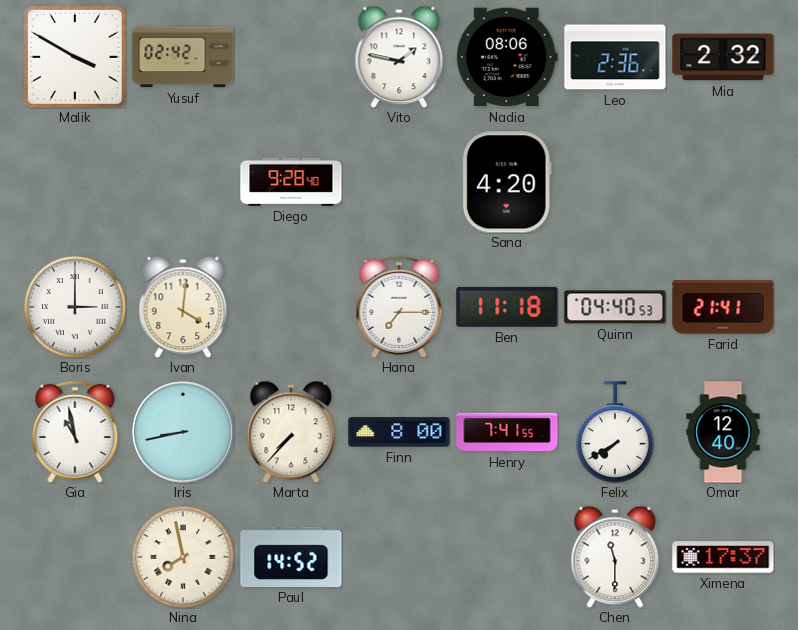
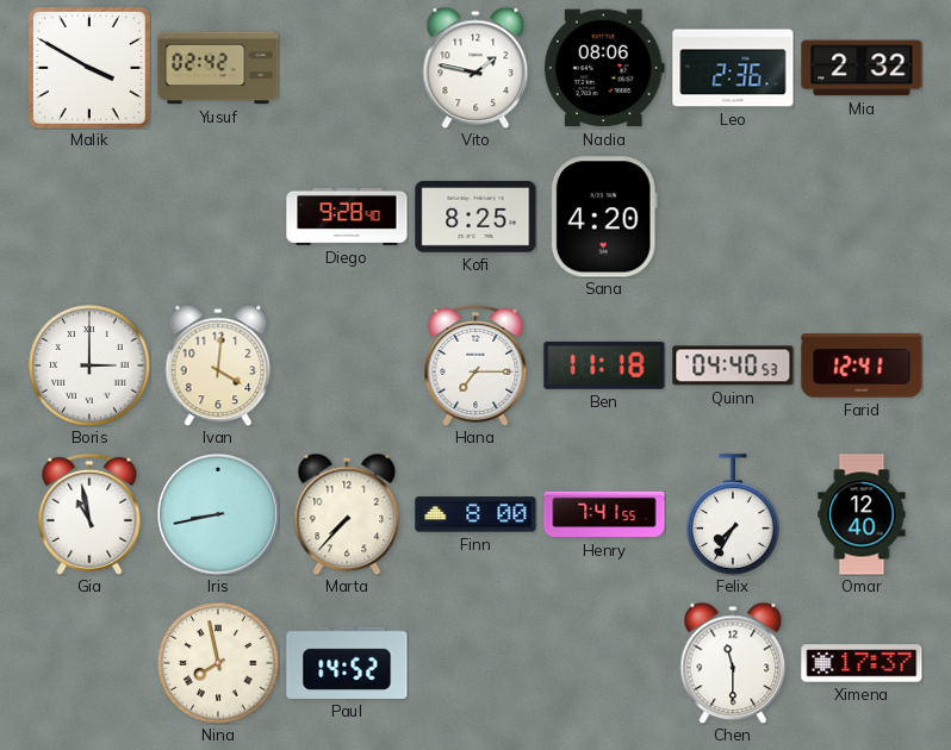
Kofi: none -> 8:25
Farid: 21:41 -> 12:41
Felix: 7:40 -> 7:35
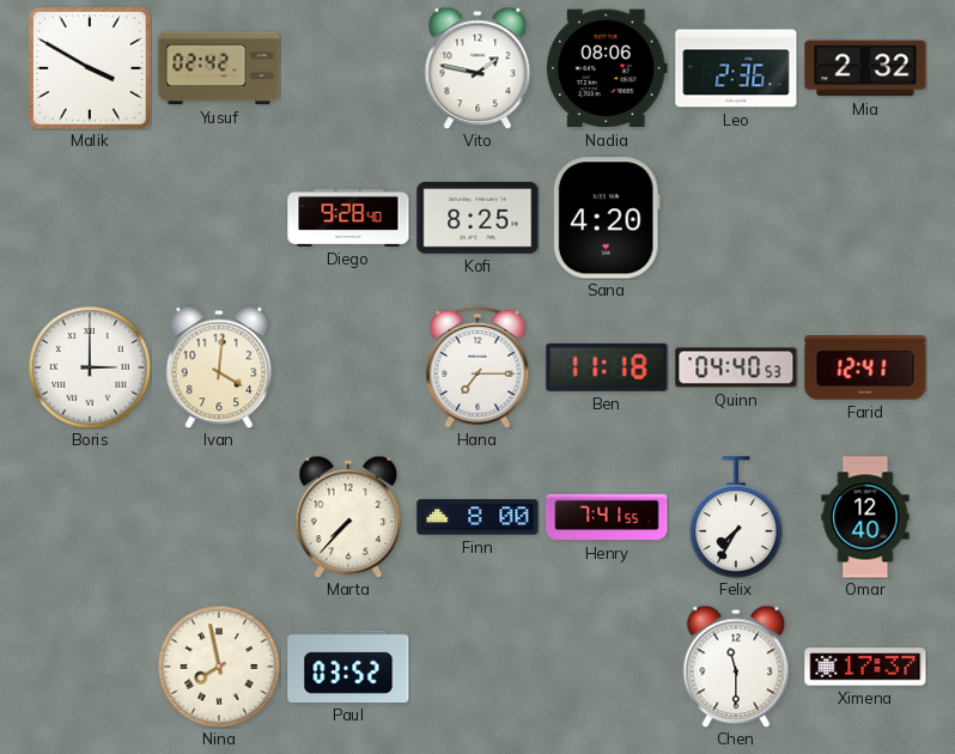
Gia: 10:58 -> none
Iris: 8:43 -> none
Paul: 14:52 -> 03:52
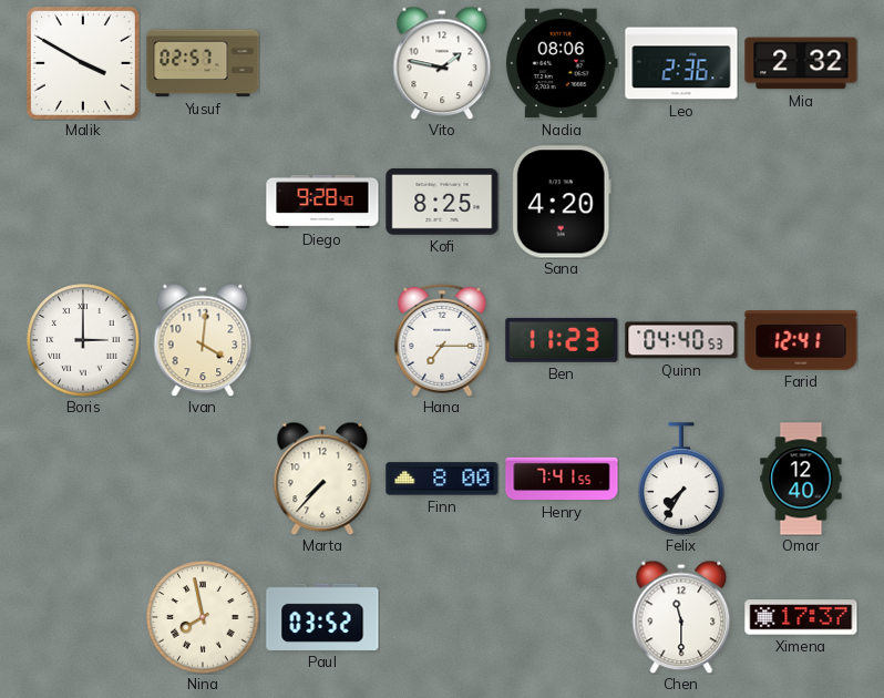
Yusuf: 02:42 -> 02:57
Ben: 11:18 -> 11:23
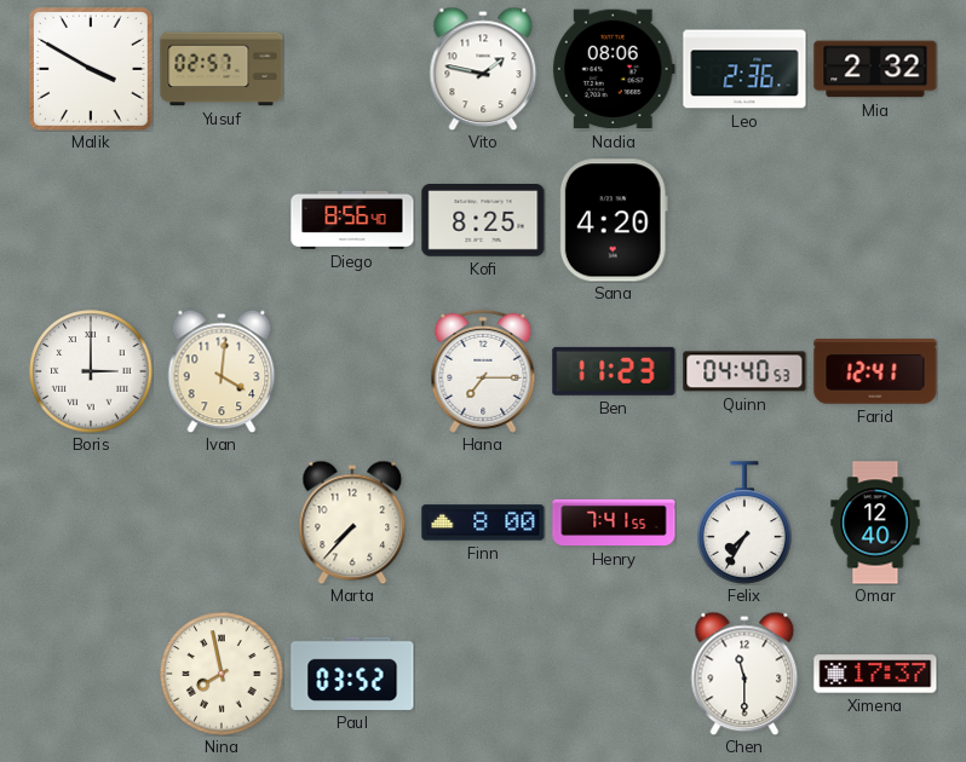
Diego: 9:28 -> 8:56
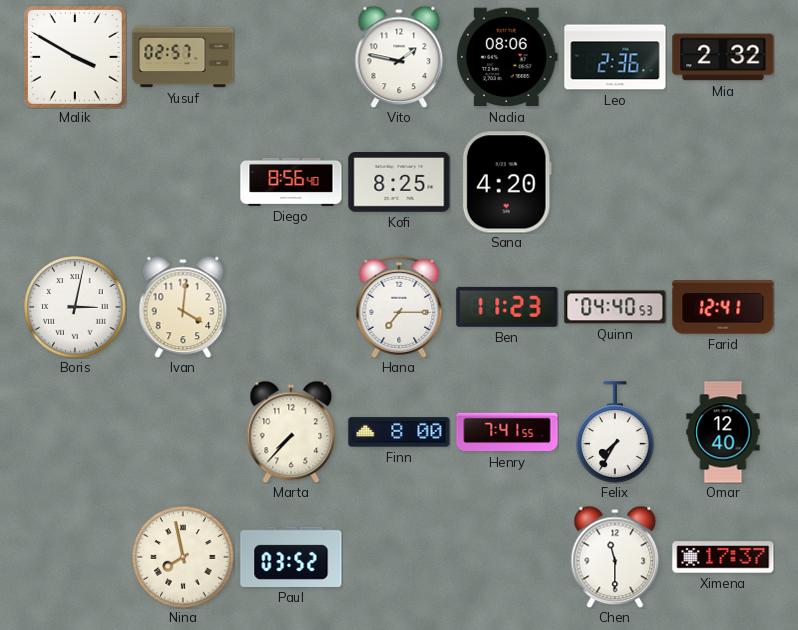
Boris: 3:00 -> 3:02
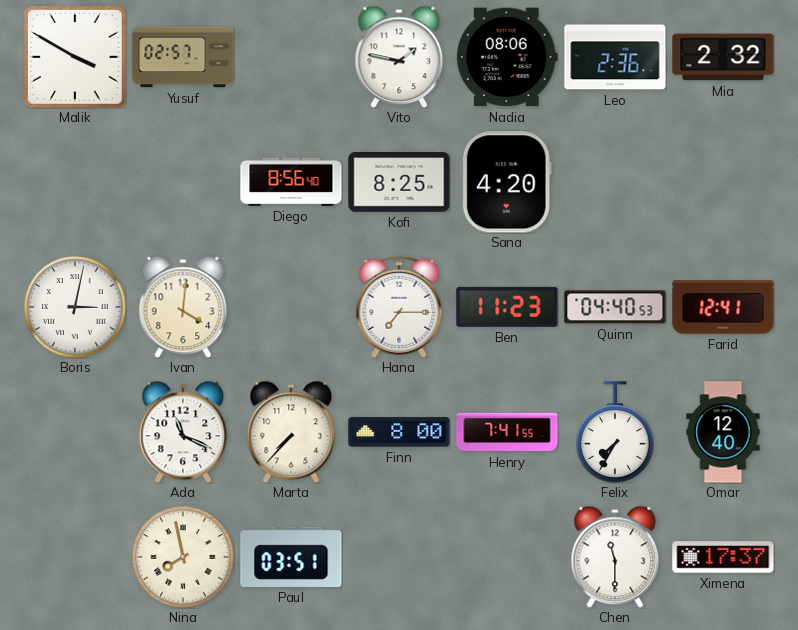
Ada: none -> 11:19
Paul: 03:52 -> 03:51
